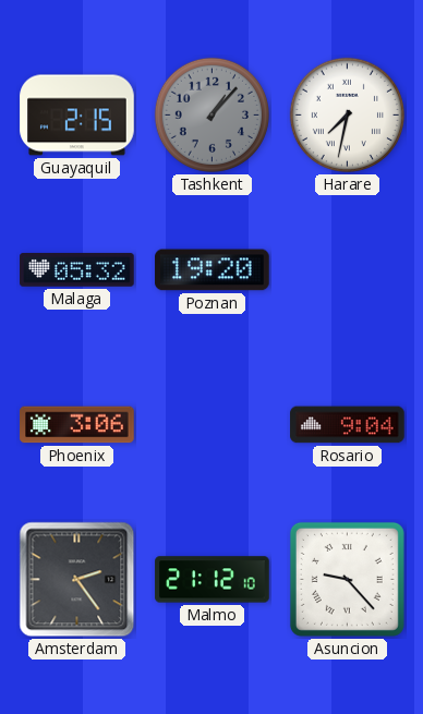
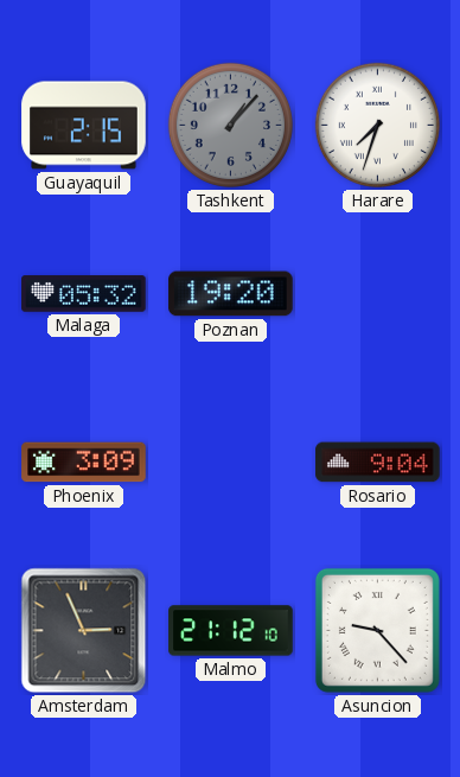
Harare: 7:32 -> 7:33
Phoenix: 3:06 -> 3:09
Amsterdam: 2:24 -> 2:56
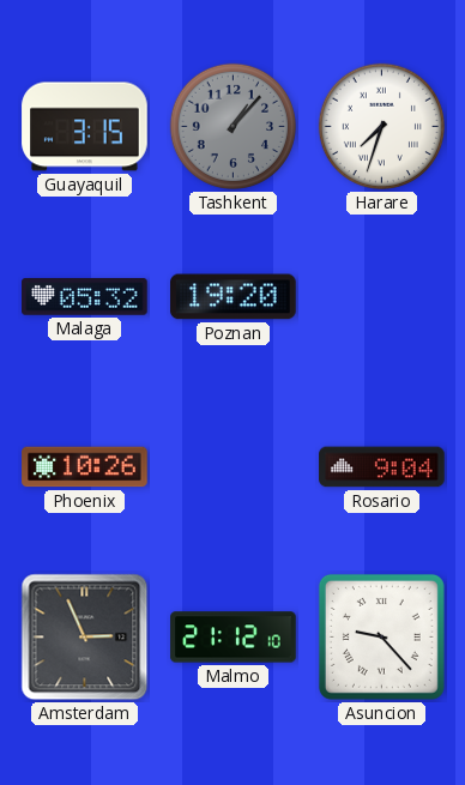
Guayaquil: 2:15 -> 3:15
Phoenix: 3:09 -> 10:26
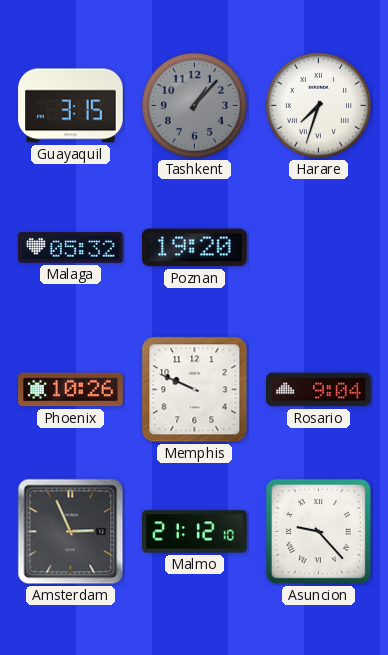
Memphis: none -> 9:49
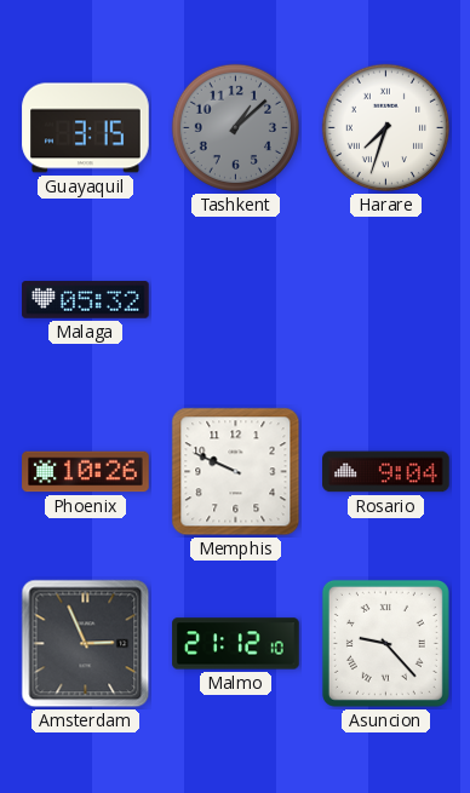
Tashkent: 1:07 -> 1:08
Poznan: 19:20 -> none
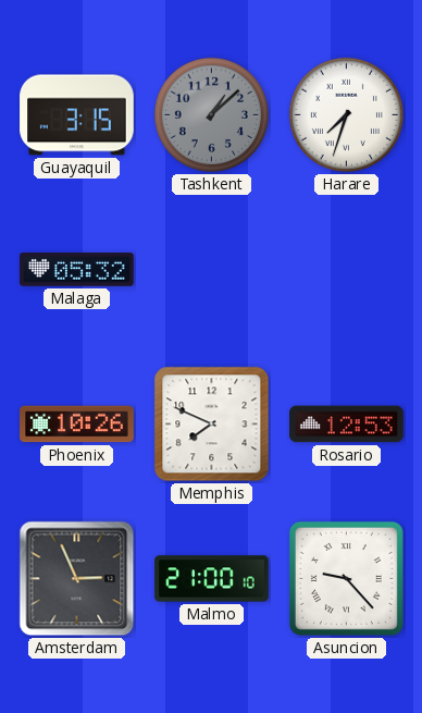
Memphis: 9:49 -> 7:49
Rosario: 9:04 -> 12:53
Malmo: 21:12 -> 21:00
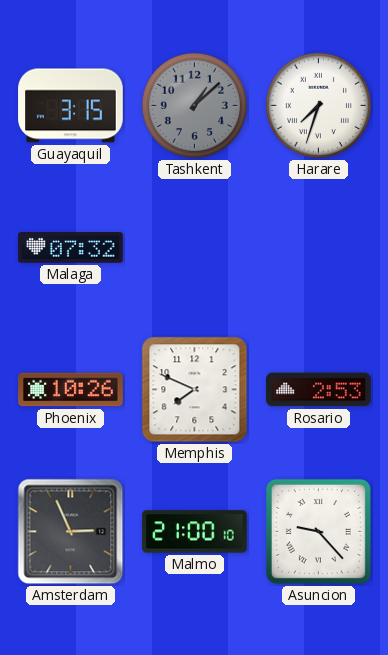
Malaga: 05:32 -> 07:32
Rosario: 12:53 -> 2:53
